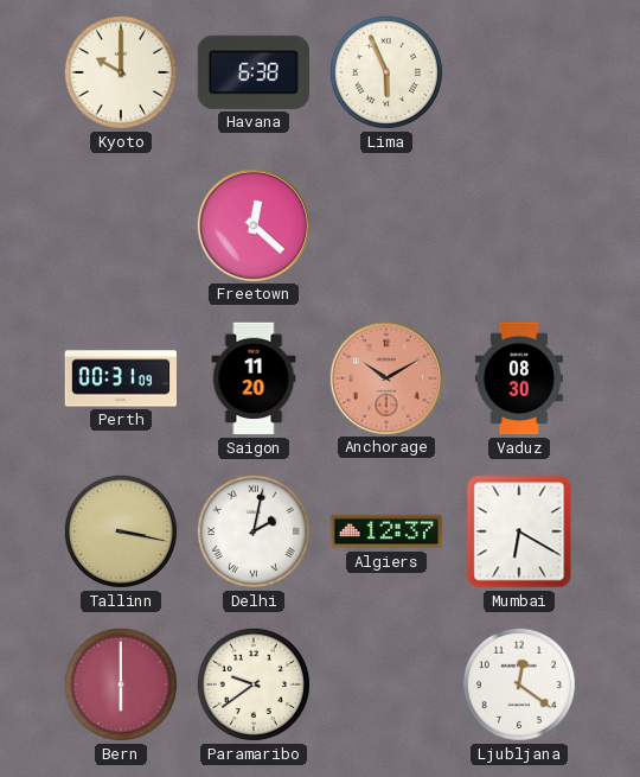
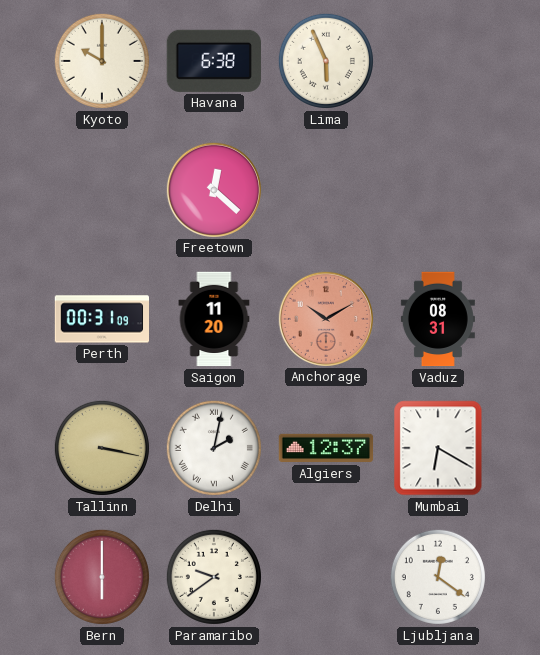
Vaduz: 08:30 -> 08:31
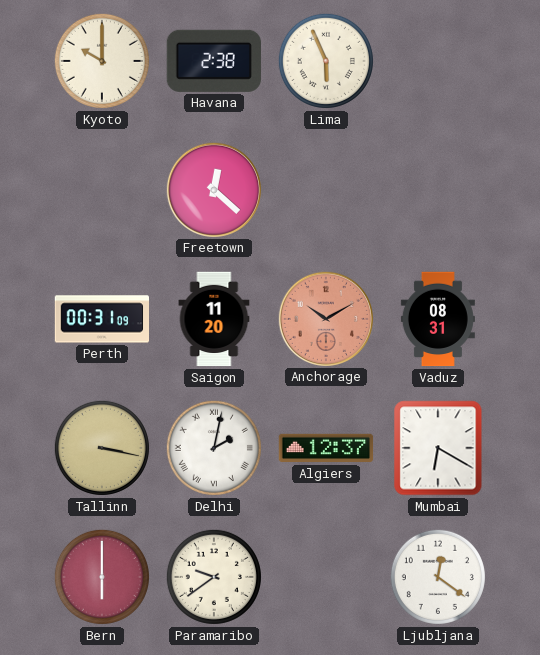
Havana: 6:38 -> 2:38
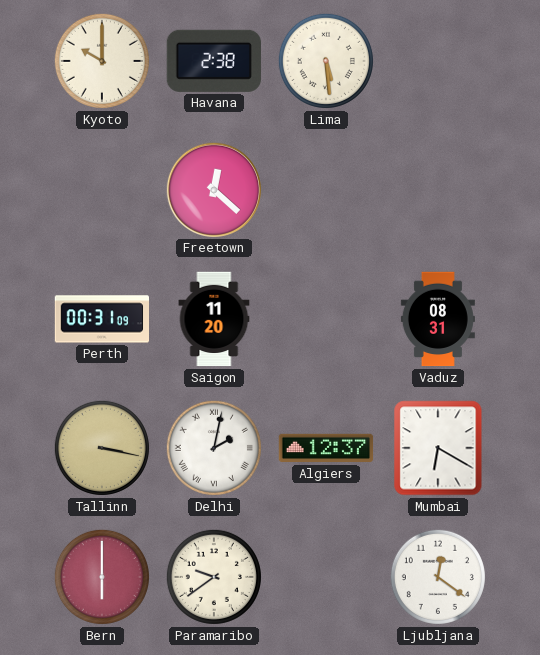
Lima: 5:56 -> 5:29
Anchorage: 10:10 -> none
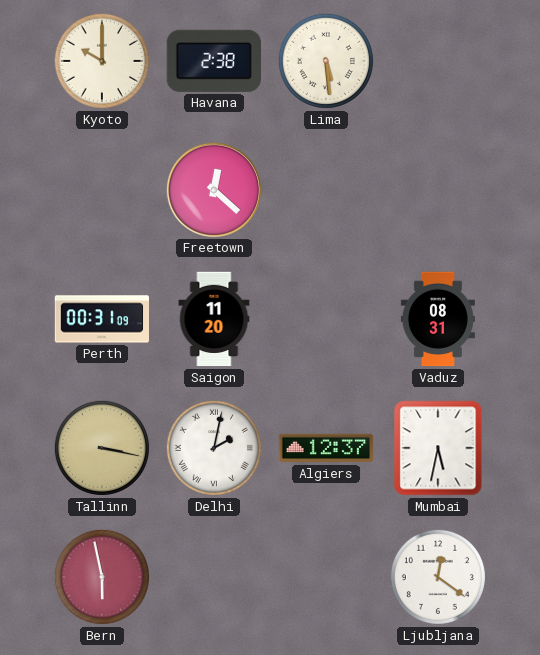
Mumbai: 6:20 -> 5:32
Bern: 6:00 -> 5:58
Paramaribo: 9:39 -> none
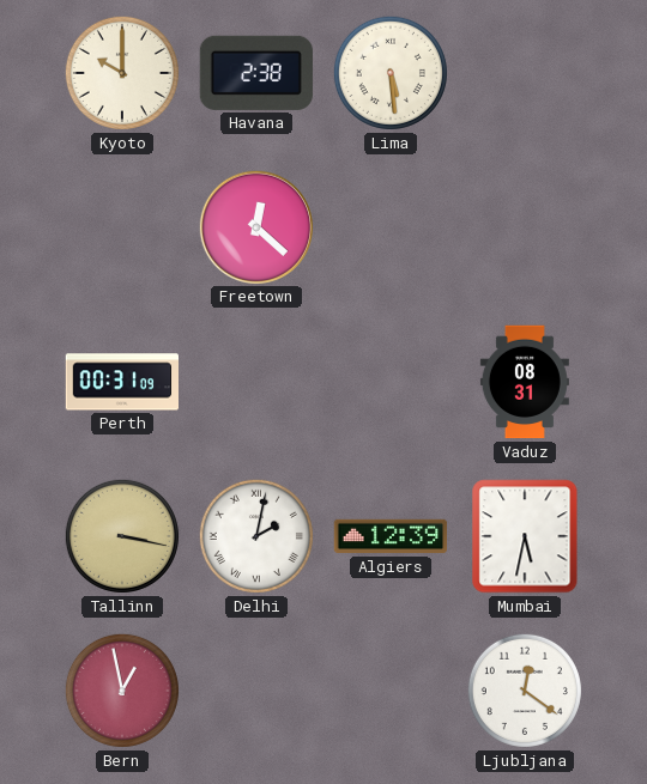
Saigon: 11:20 -> none
Algiers: 12:37 -> 12:39
Bern: 5:58 -> 12:58
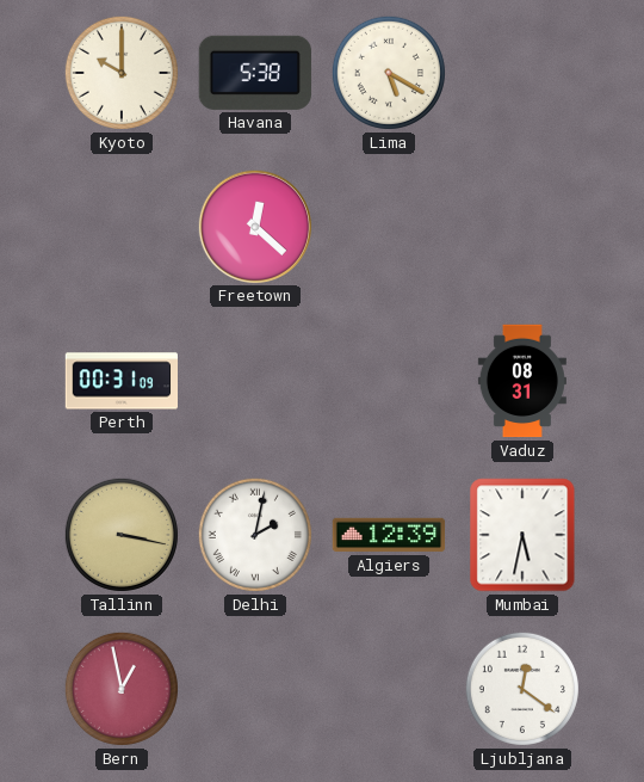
Havana: 2:38 -> 5:38
Lima: 5:29 -> 5:20
